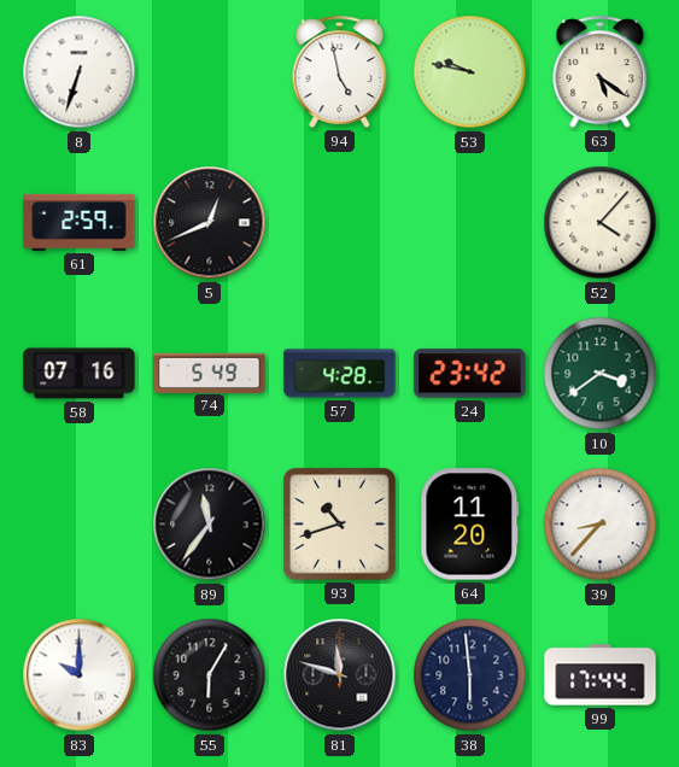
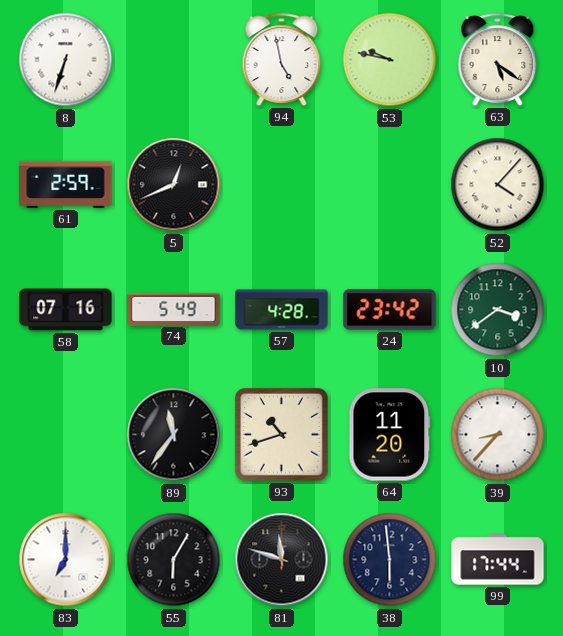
83: 10:00 -> 7:00
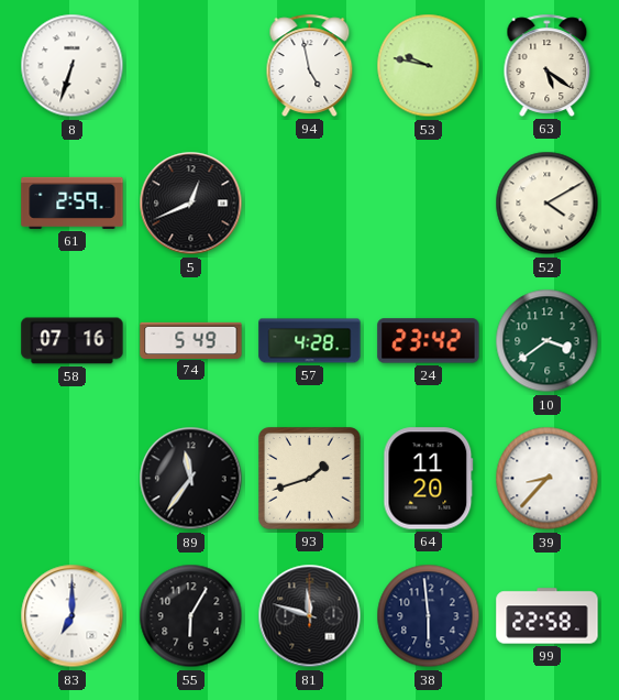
52: 4:07 -> 4:10
93: 10:42 -> 1:42
99: 17:44 -> 22:58
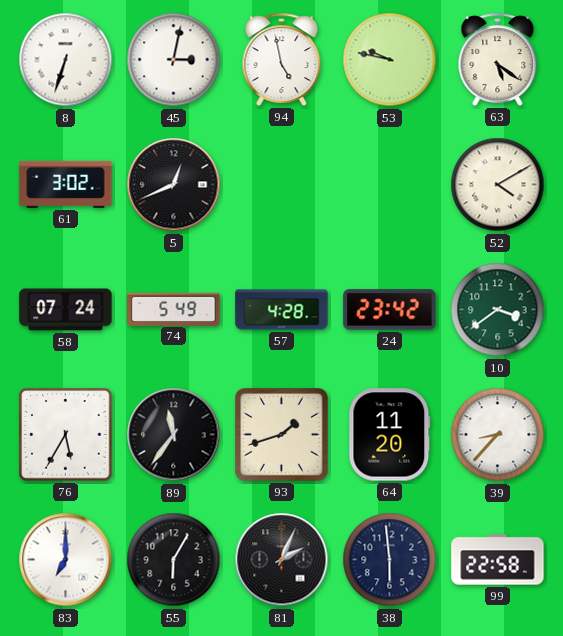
45: none -> 3:02
61: 2:59 -> 3:02
58: 07:16 -> 07:24
76: none -> 5:35
81: 11:48 -> 2:04
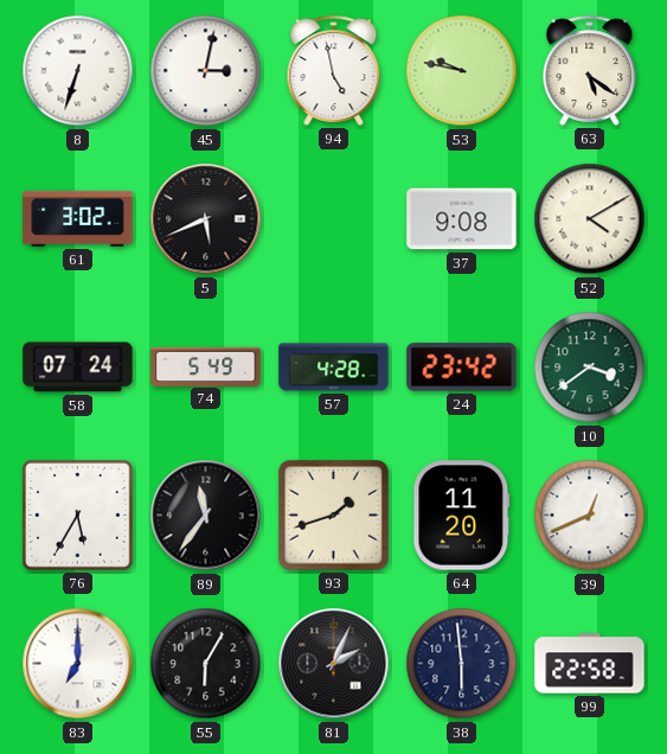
5: 12:41 -> 5:41
37: none -> 9:08
39: 8:37 -> 12:41
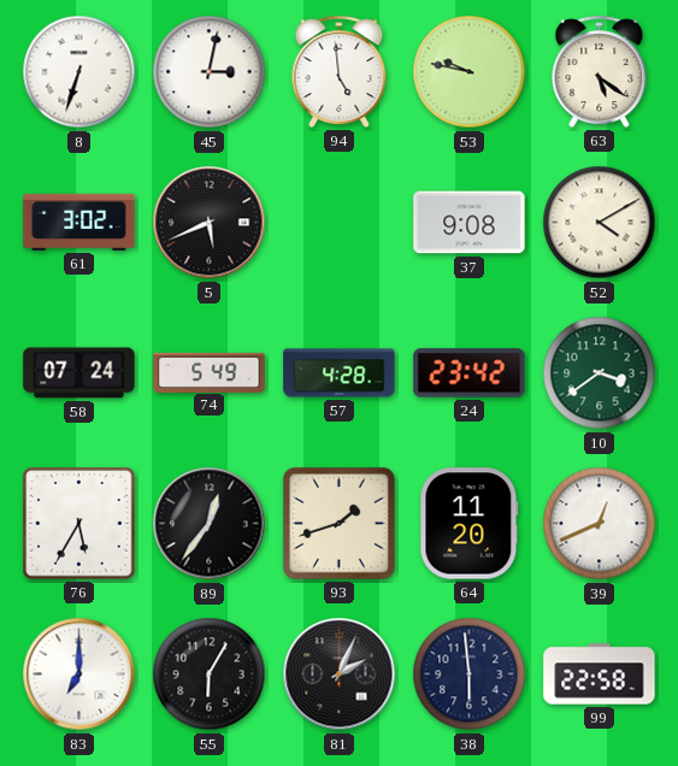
94: 4:58 -> 4:59
89: 11:36 -> 12:36
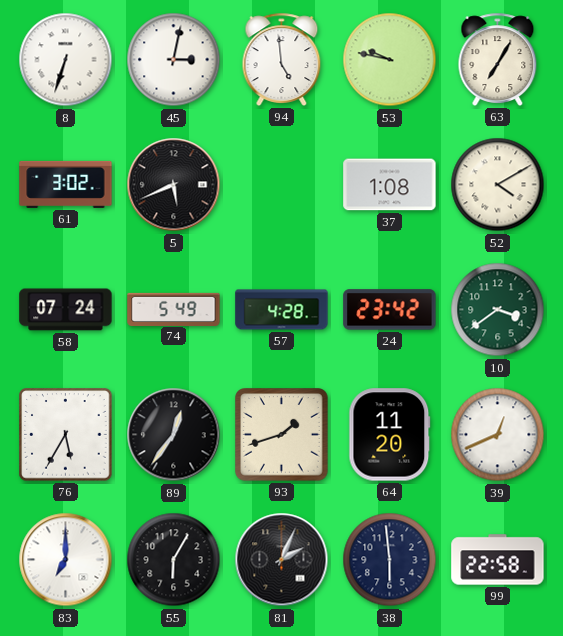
63: 5:21 -> 7:05
37: 9:08 -> 1:08
